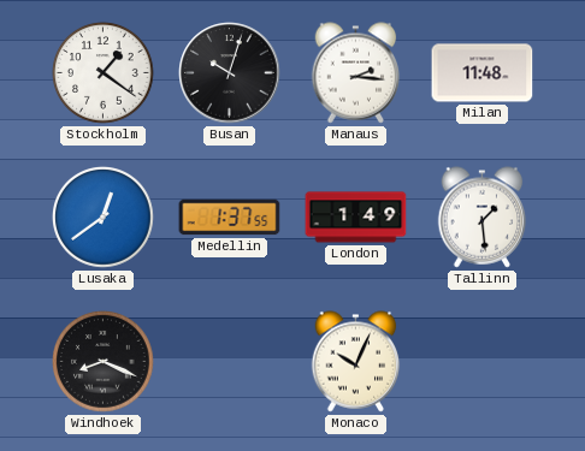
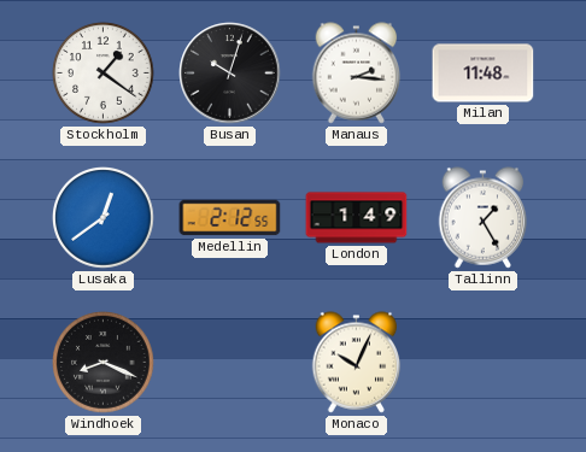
Medellin: 1:37 -> 2:12
Tallinn: 1:29 -> 1:25
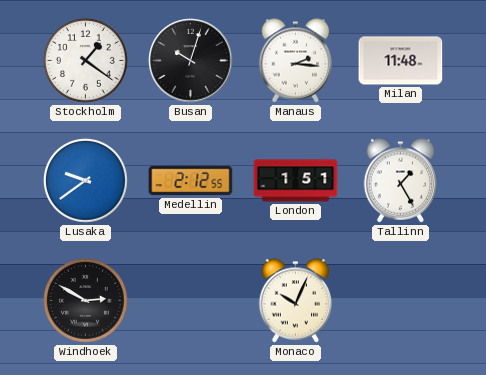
Lusaka: 12:39 -> 9:39
London: 1:49 -> 1:51
Windhoek: 8:19 -> 2:50
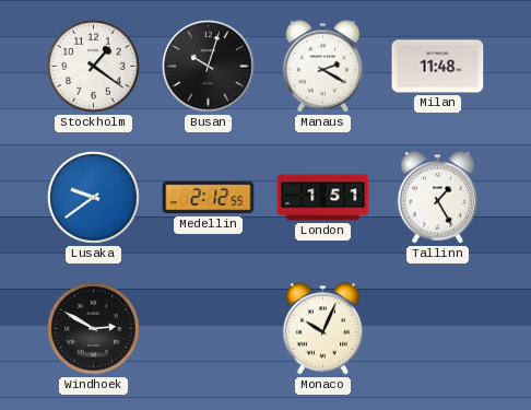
Manaus: 2:16 -> 2:20
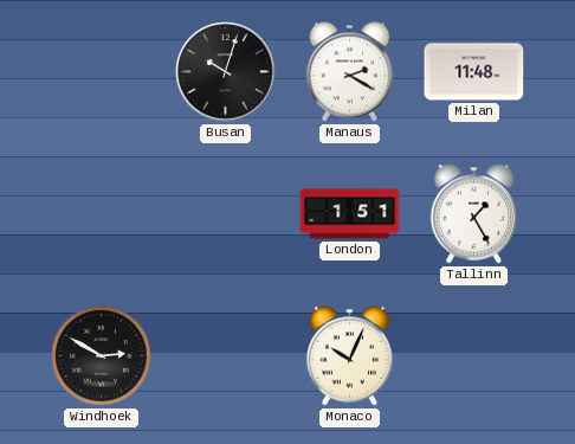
Stockholm: 1:21 -> none
Lusaka: 9:39 -> none
Medellin: 2:12 -> none
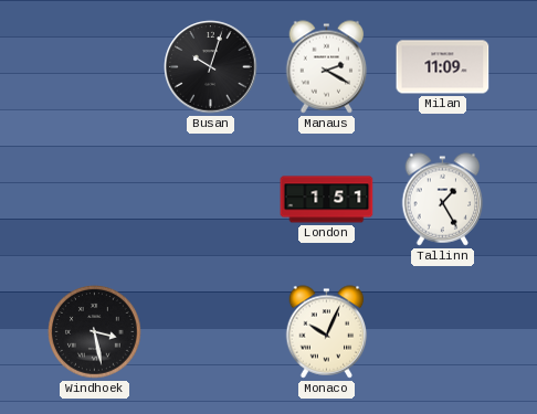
Milan: 11:48 -> 11:09
Windhoek: 2:50 -> 3:28
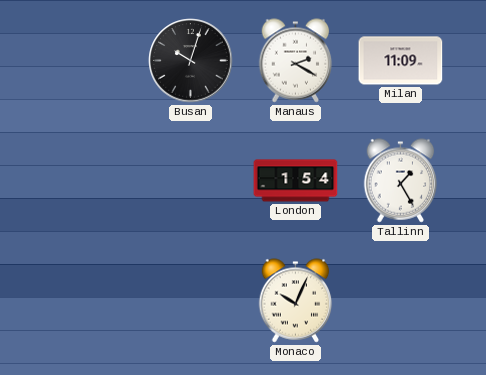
London: 1:51 -> 1:54
Windhoek: 3:28 -> none
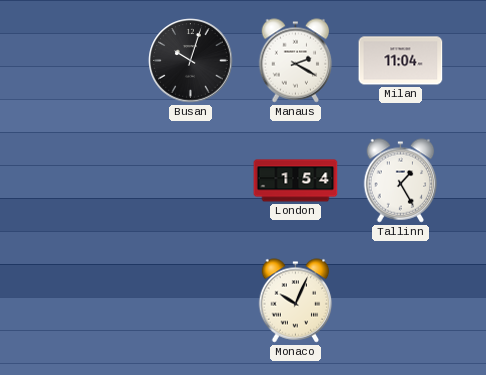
Milan: 11:09 -> 11:04
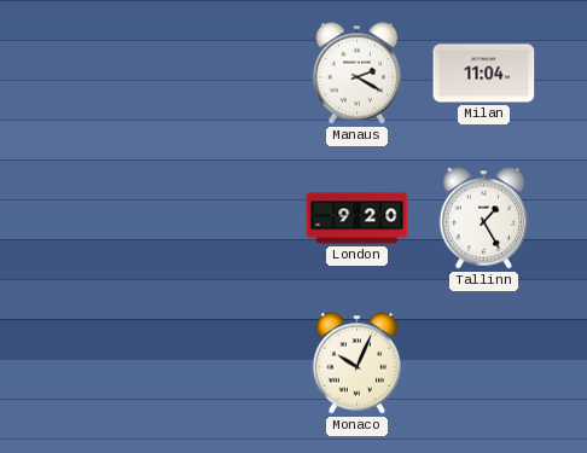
Busan: 10:03 -> none
London: 1:54 -> 9:20
